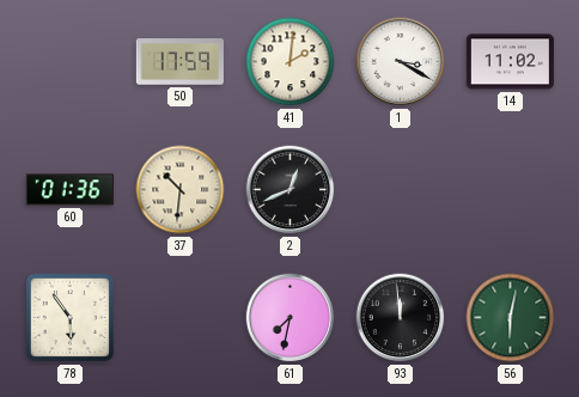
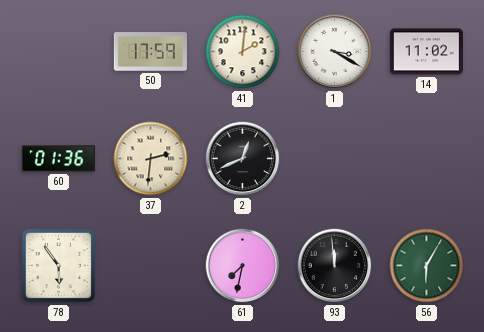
37: 10:31 -> 2:31
56: 6:02 -> 6:05
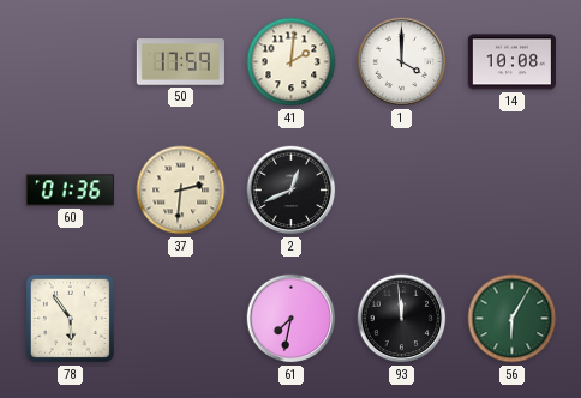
1: 3:20 -> 4:00
14: 11:02 -> 10:08
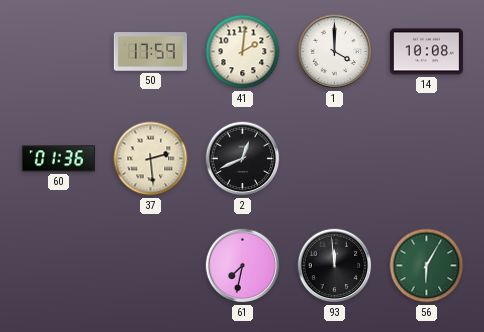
37: 2:31 -> 2:29
78: 5:54 -> none
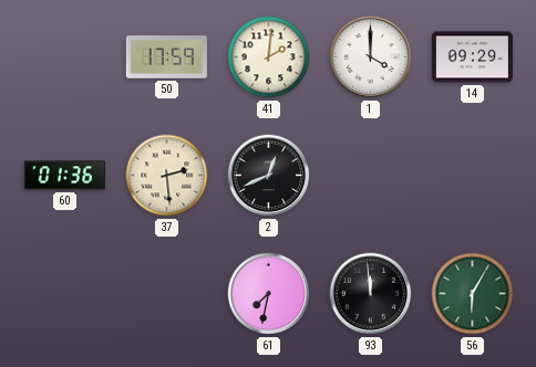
14: 10:08 -> 09:29
